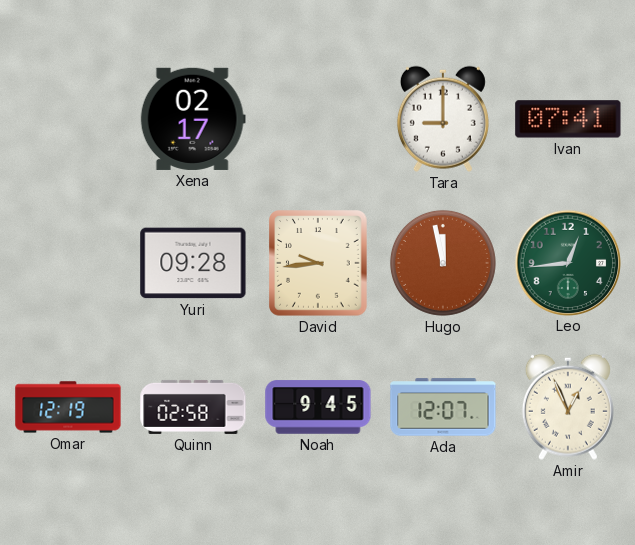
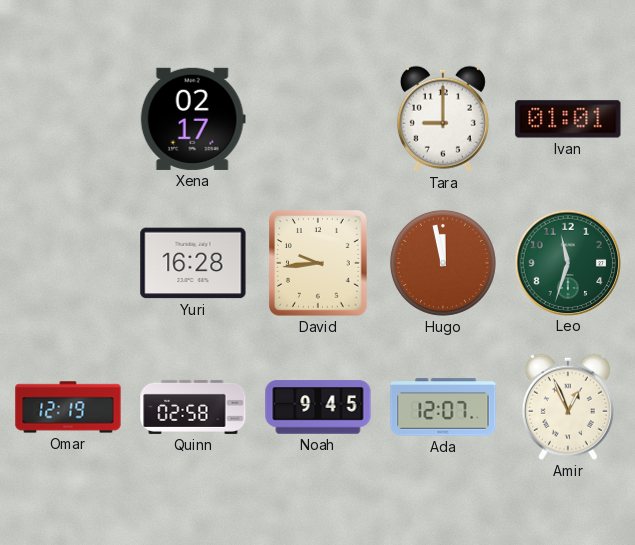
Ivan: 07:41 -> 01:01
Yuri: 09:28 -> 16:28
Leo: 12:44 -> 11:33
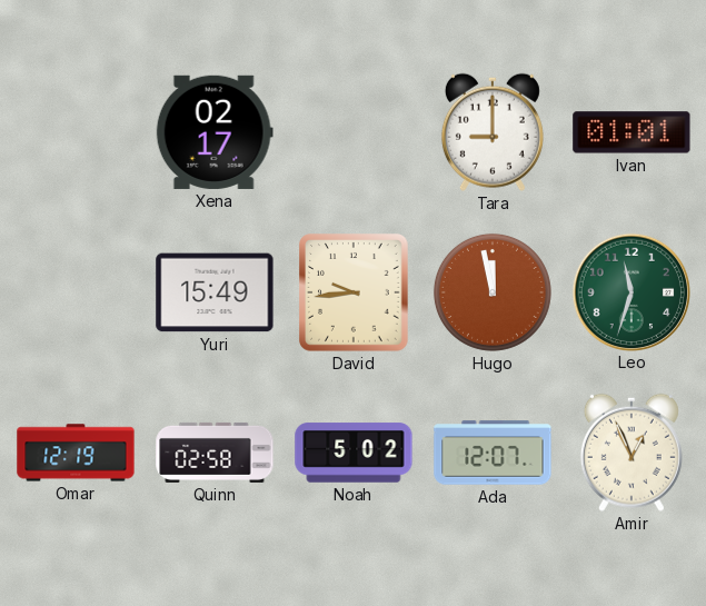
Yuri: 16:28 -> 15:49
Noah: 9:45 -> 5:02
